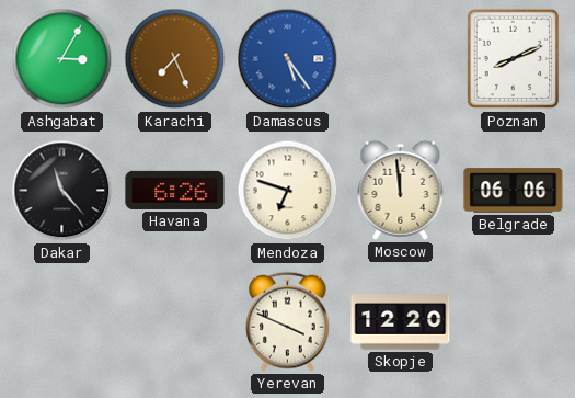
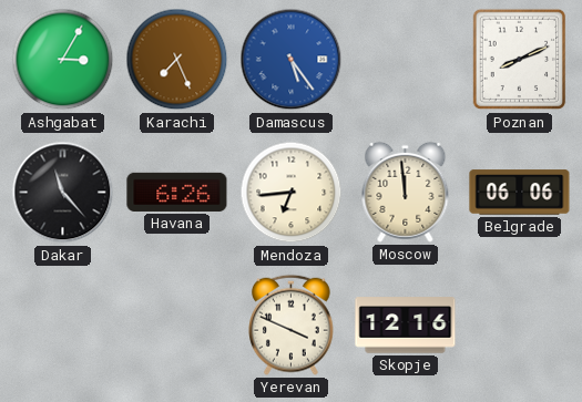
Mendoza: 6:48 -> 6:44
Skopje: 12:20 -> 12:16
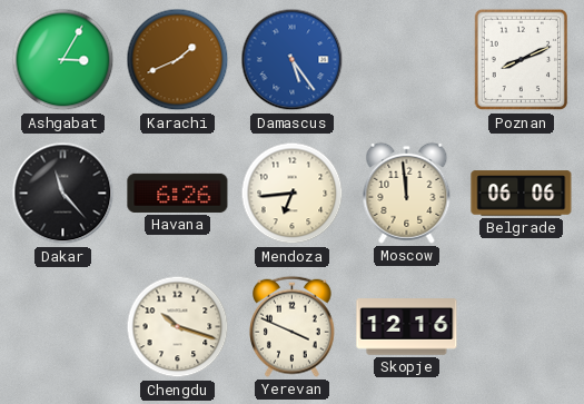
Karachi: 7:26 -> 1:41
Chengdu: none -> 10:18
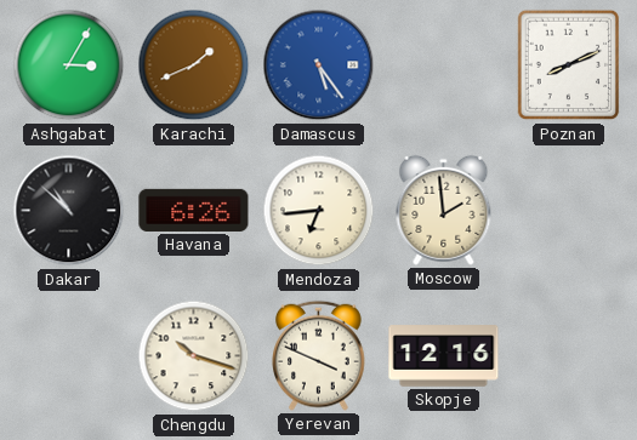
Dakar: 11:23 -> 10:52
Moscow: 11:59 -> 1:59
Belgrade: 06:06 -> none
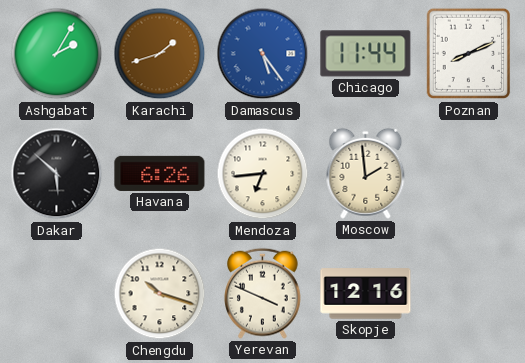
Ashgabat: 3:05 -> 2:05
Karachi: 1:41 -> 1:42
Chicago: none -> 11:44
Dakar: 10:52 -> 5:52
